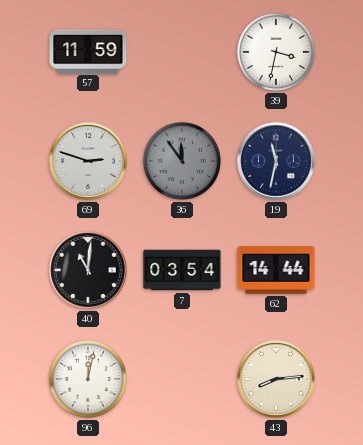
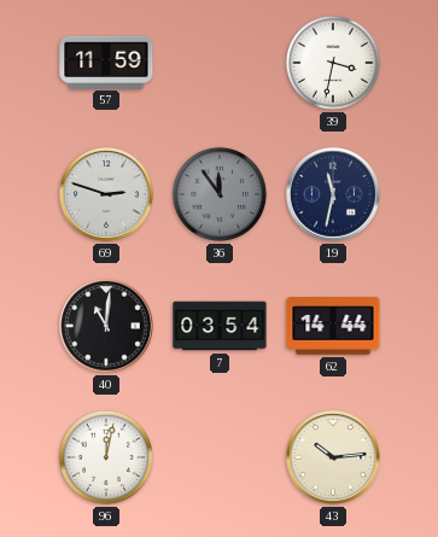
43: 8:14 -> 10:14
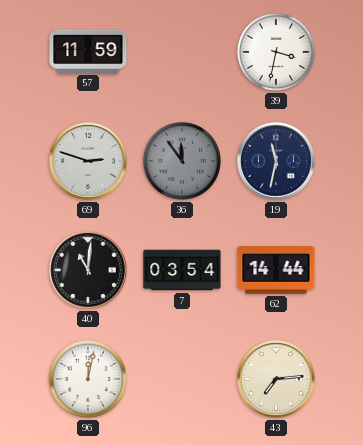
43: 10:14 -> 7:14
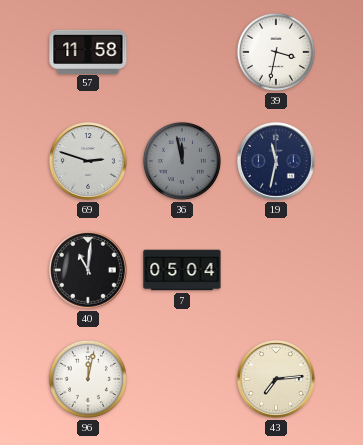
57: 11:59 -> 11:58
36: 11:54 -> 11:58
7: 03:54 -> 05:04
62: 14:44 -> none
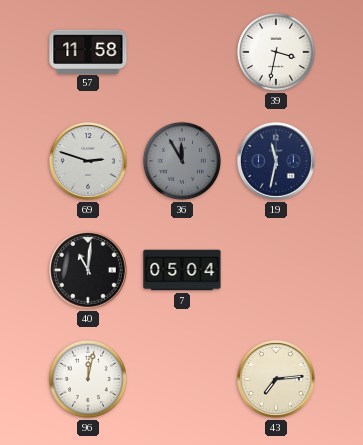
36: 11:58 -> 11:55
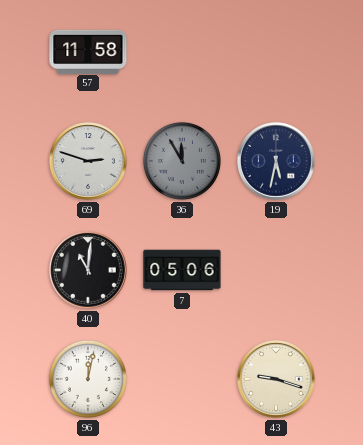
39: 3:32 -> none
19: 11:32 -> 5:32
7: 05:04 -> 05:06
43: 7:14 -> 9:18
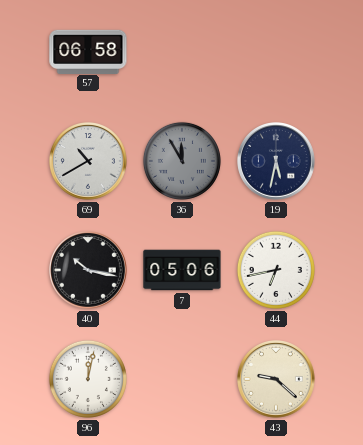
57: 11:58 -> 06:58
69: 2:48 -> 10:40
40: 11:01 -> 10:17
44: none -> 6:43
43: 9:18 -> 9:22
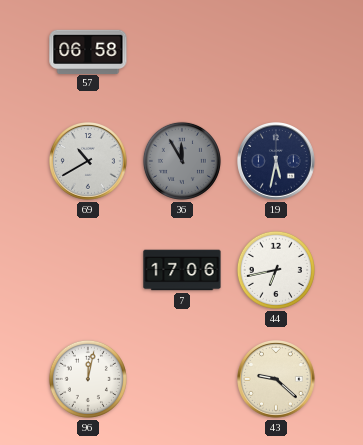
40: 10:17 -> none
7: 05:06 -> 17:06
